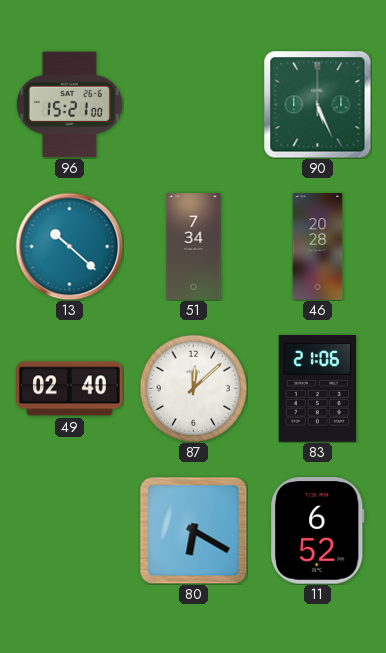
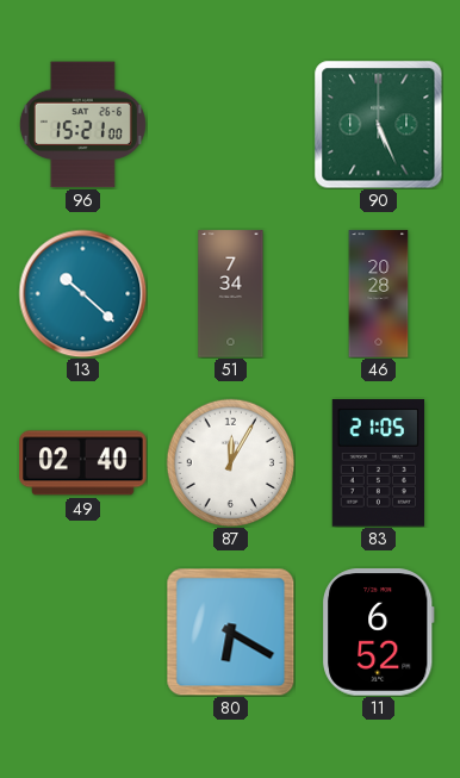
87: 12:08 -> 12:05
83: 21:06 -> 21:05
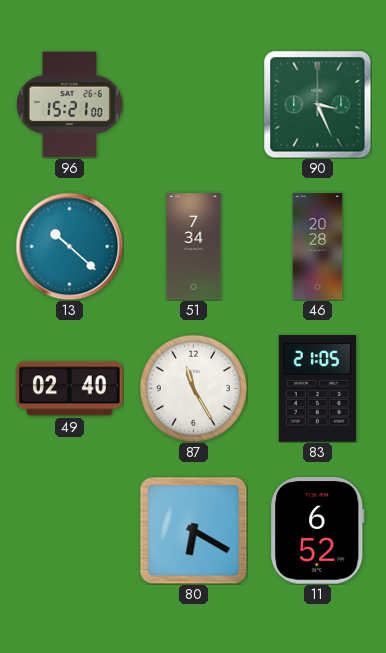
90: 5:26 -> 3:26
87: 12:05 -> 11:25
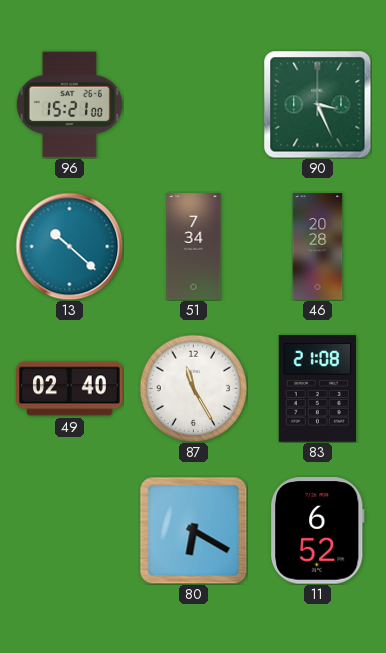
83: 21:05 -> 21:08
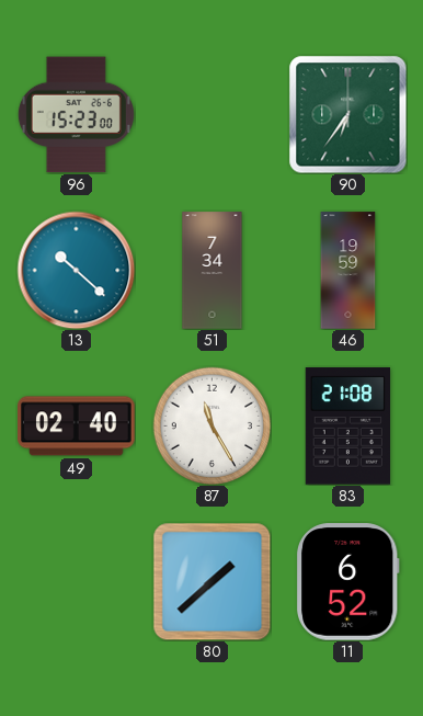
96: 15:21 -> 15:23
90: 3:26 -> 6:36
46: 20:28 -> 19:59
80: 6:20 -> 1:38
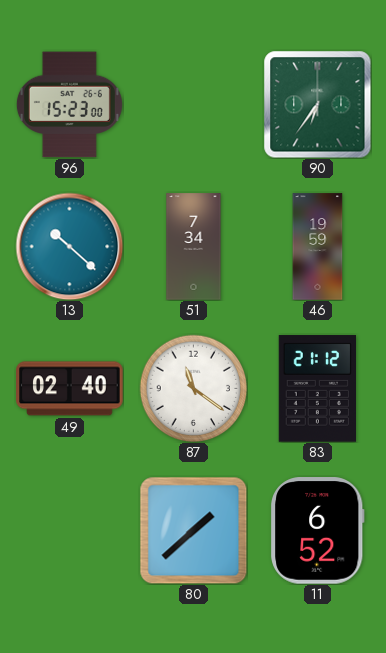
87: 11:25 -> 11:21
83: 21:08 -> 21:12
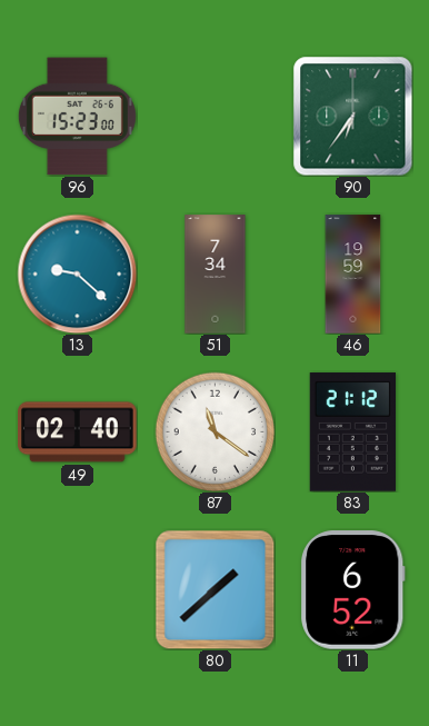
13: 10:22 -> 9:22
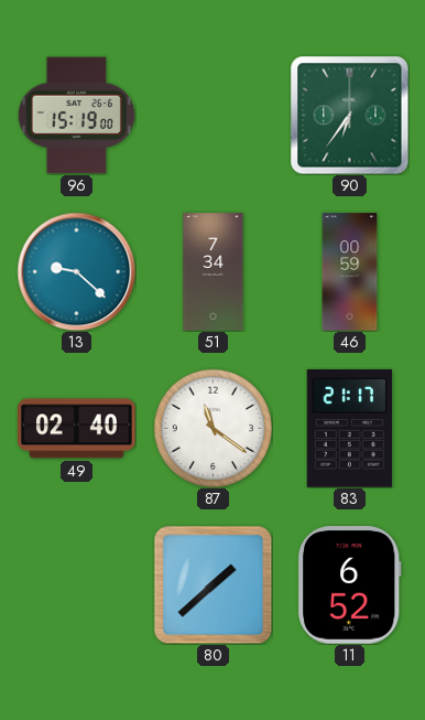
96: 15:23 -> 15:19
46: 19:59 -> 00:59
83: 21:12 -> 21:17
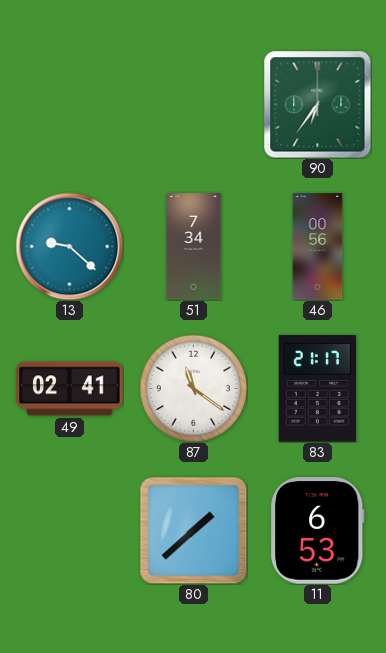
96: 15:19 -> none
46: 00:59 -> 00:56
49: 02:40 -> 02:41
11: 6:52 -> 6:53
